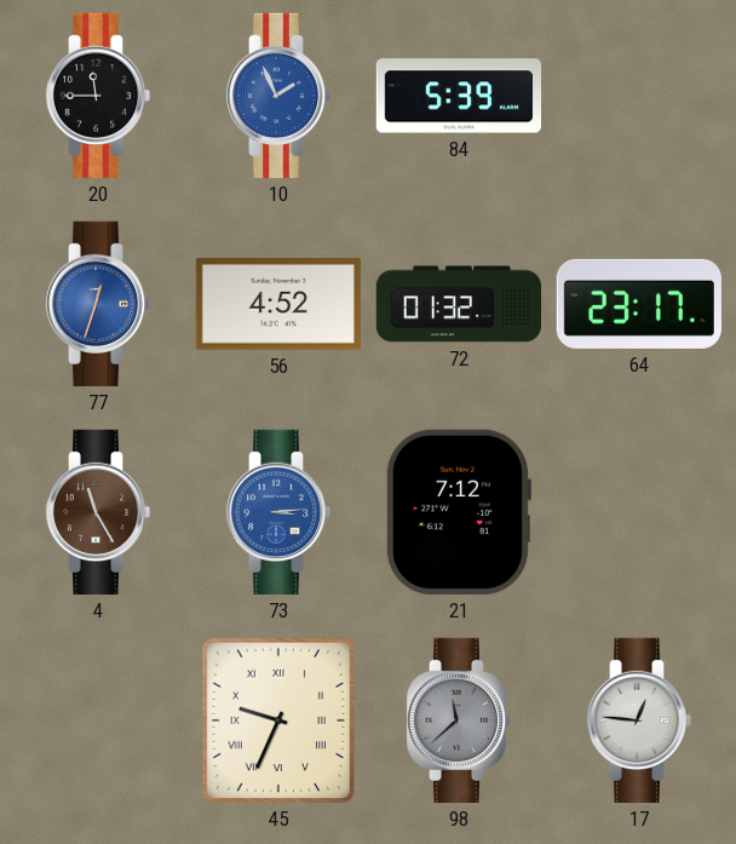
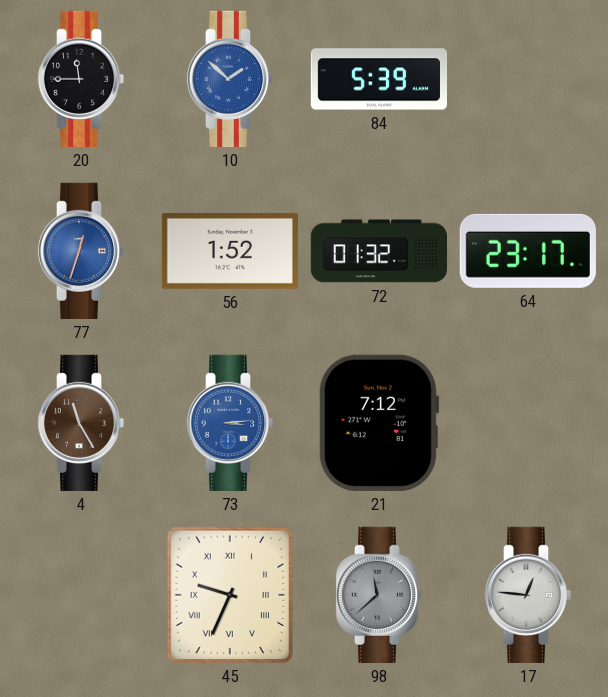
10: 1:56 -> 1:52
56: 4:52 -> 1:52
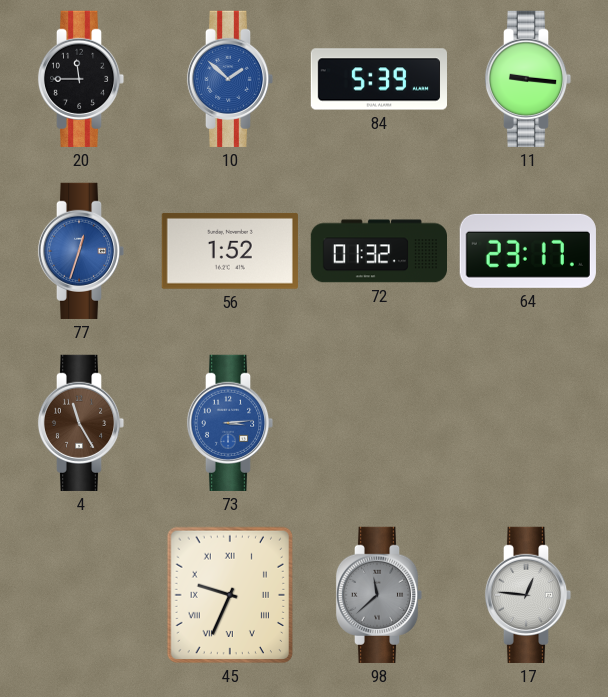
11: none -> 9:16
21: 7:12 -> none
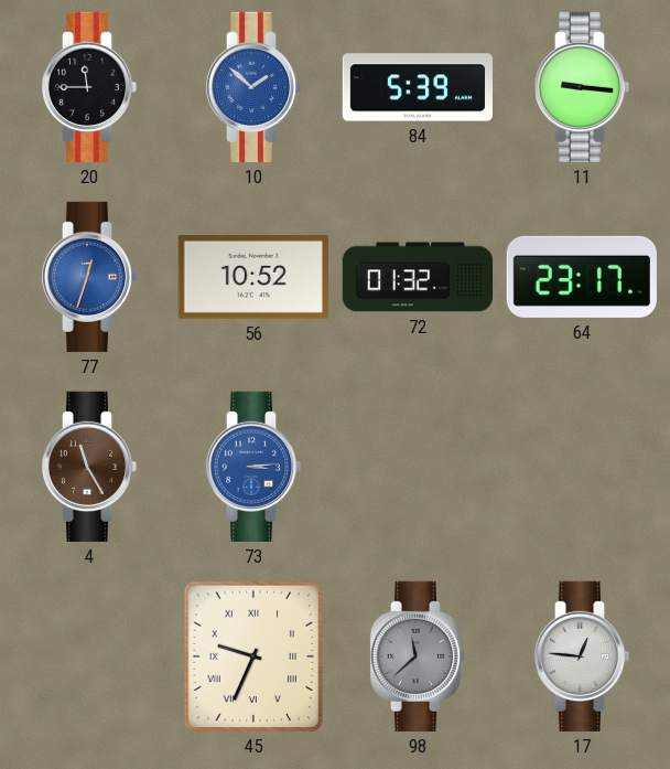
56: 1:52 -> 10:52
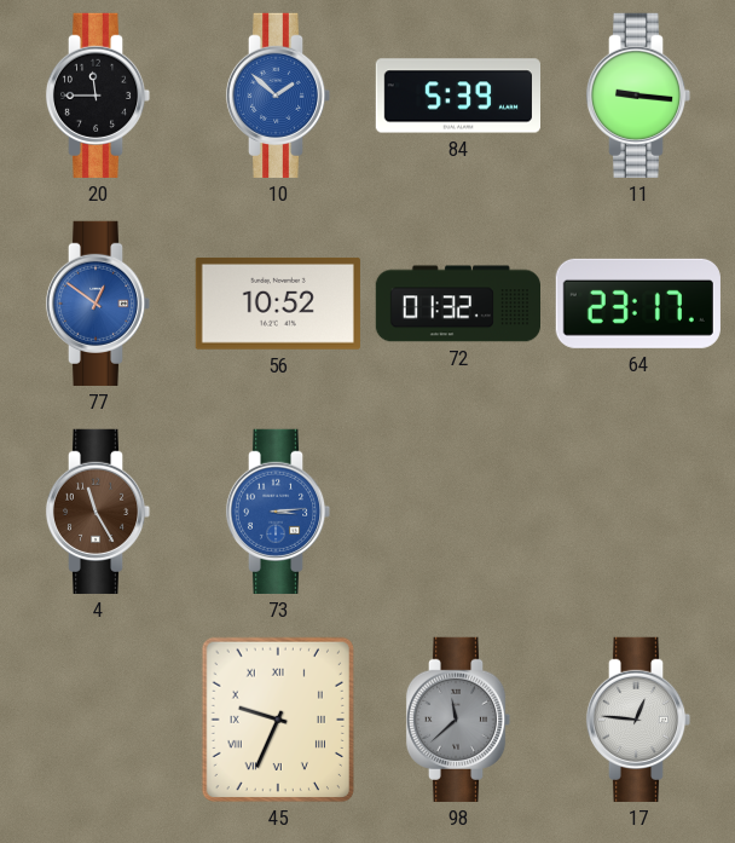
77: 12:33 -> 12:51
